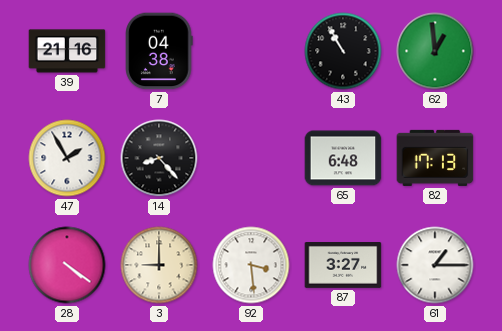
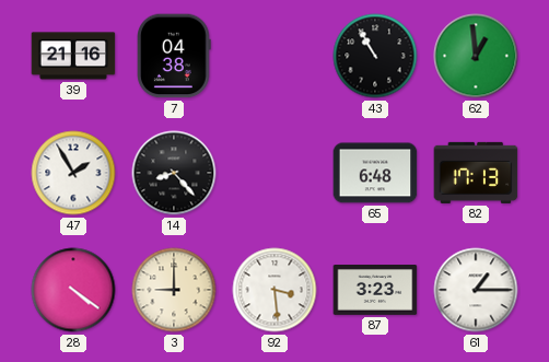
87: 3:27 -> 3:23
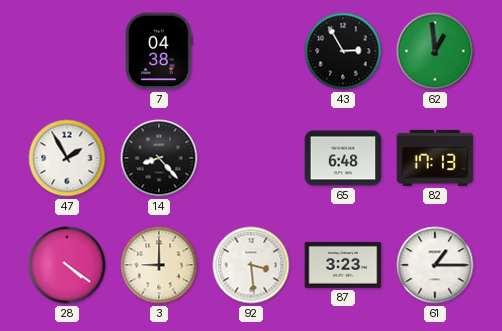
39: 21:16 -> none
43: 10:55 -> 2:55
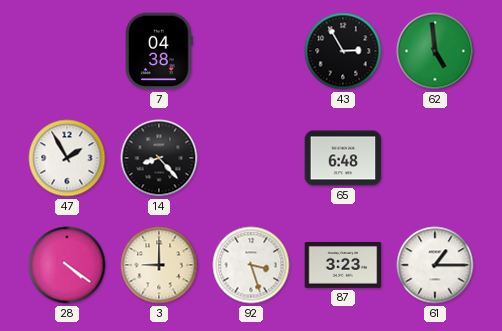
62: 12:59 -> 4:59
82: 17:13 -> none
92: 3:29 -> 3:27
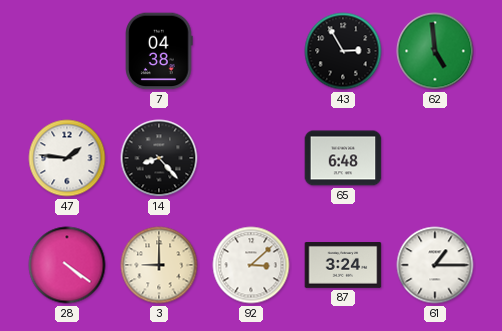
47: 1:55 -> 1:46
92: 3:27 -> 3:08
87: 3:23 -> 3:24
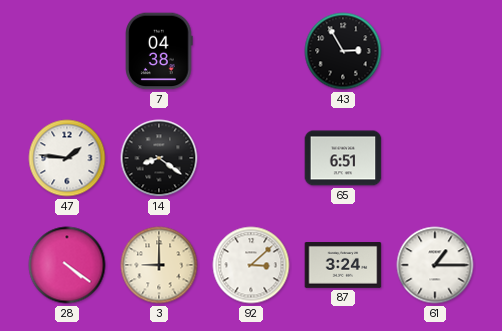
62: 4:59 -> none
14: 8:23 -> 8:21
65: 6:48 -> 6:51
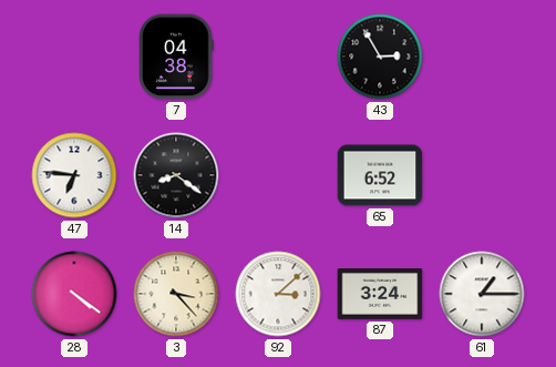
47: 1:46 -> 6:46
65: 6:51 -> 6:52
3: 9:00 -> 3:23
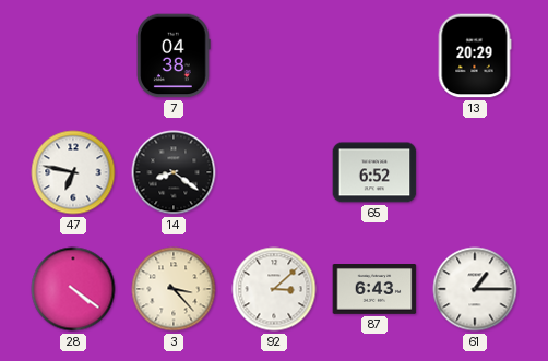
43: 2:55 -> none
13: none -> 20:29
47: 6:46 -> 6:47
87: 3:24 -> 6:43
